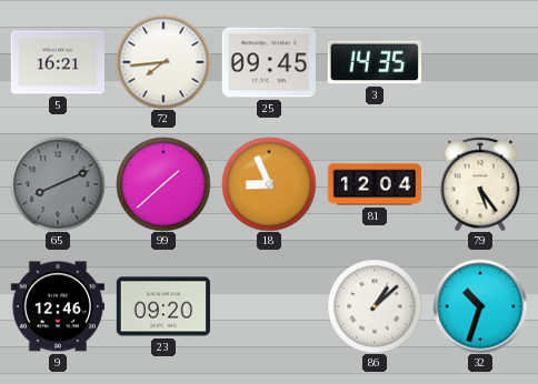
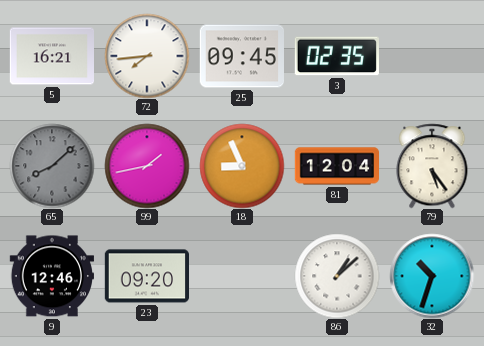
3: 14:35 -> 02:35
65: 8:11 -> 8:08
99: 1:38 -> 1:43
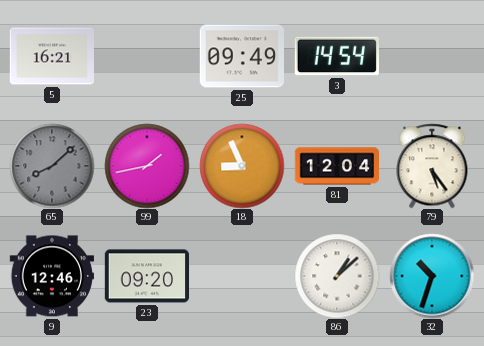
72: 7:44 -> none
25: 09:45 -> 09:49
3: 02:35 -> 14:54
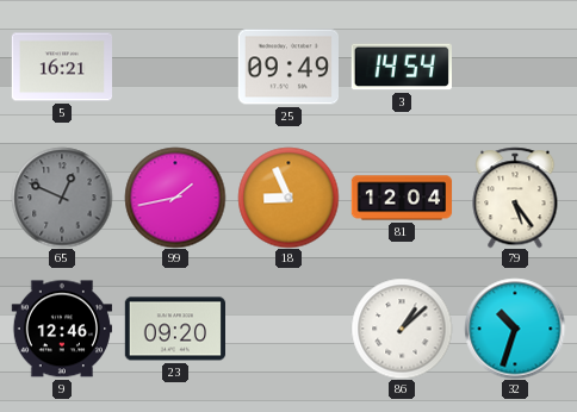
65: 8:08 -> 12:49
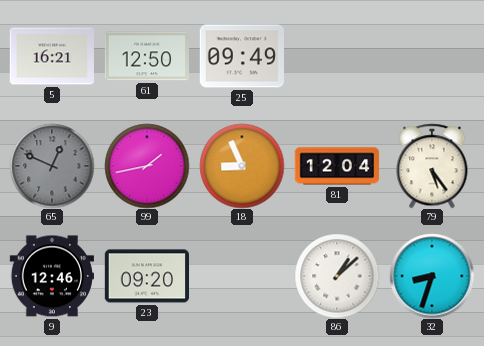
61: none -> 12:50
3: 14:54 -> none
32: 10:33 -> 8:33
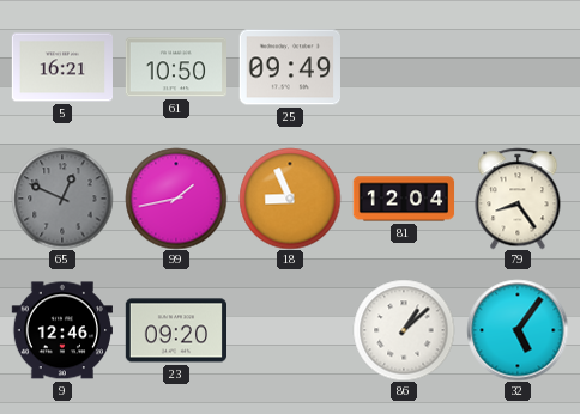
61: 12:50 -> 10:50
79: 5:24 -> 8:24
32: 8:33 -> 5:06
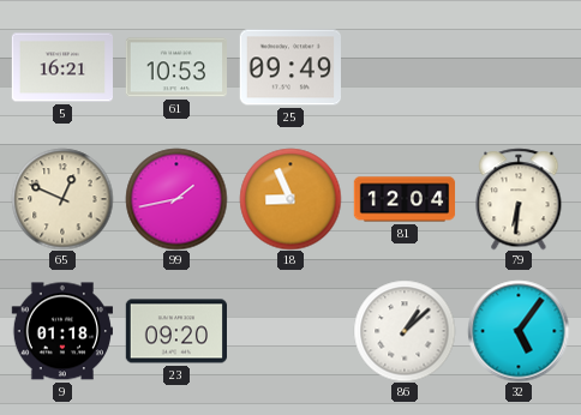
61: 10:50 -> 10:53
65 dial: grey -> cream
79: 8:24 -> 6:31
9: 12:46 -> 01:18
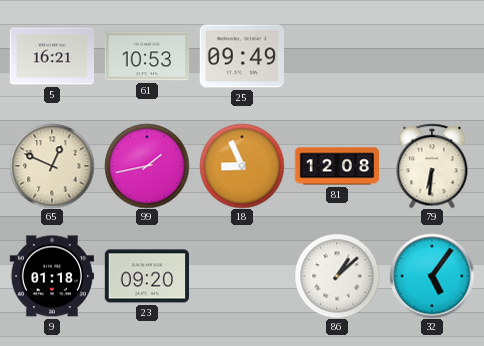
81: 12:04 -> 12:08
